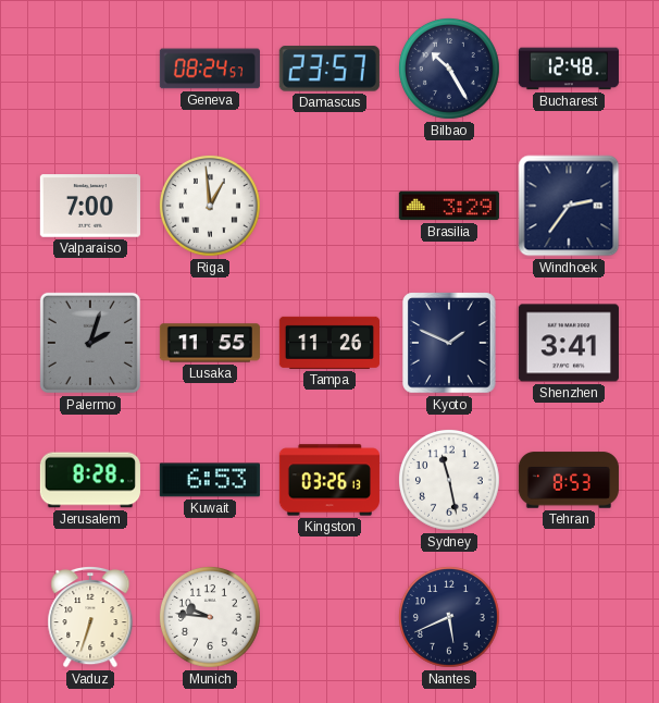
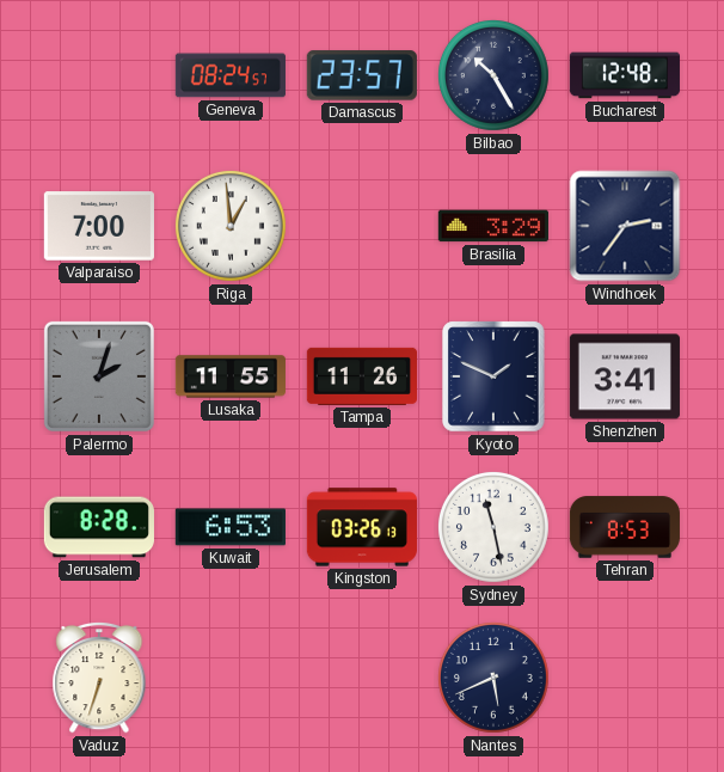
Munich: 9:46 -> none
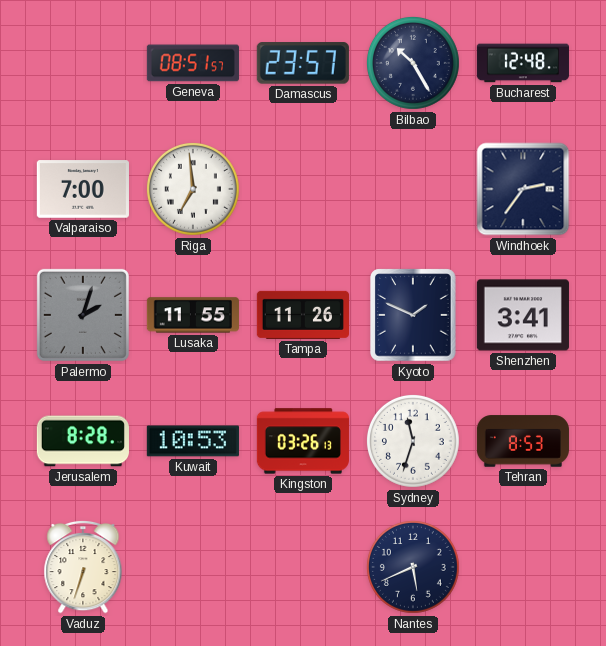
Geneva: 08:24 -> 08:51
Riga: 12:59 -> 6:59
Brasilia: 3:29 -> none
Kuwait: 6:53 -> 10:53
Sydney: 11:28 -> 11:33
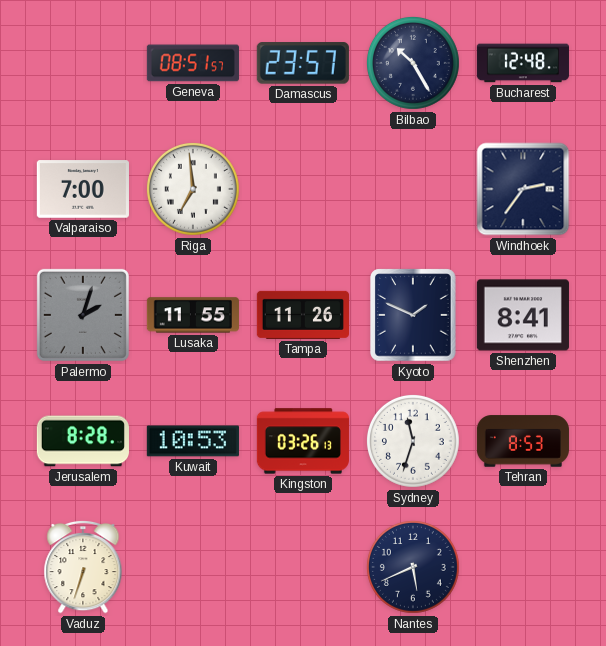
Shenzhen: 3:41 -> 8:41
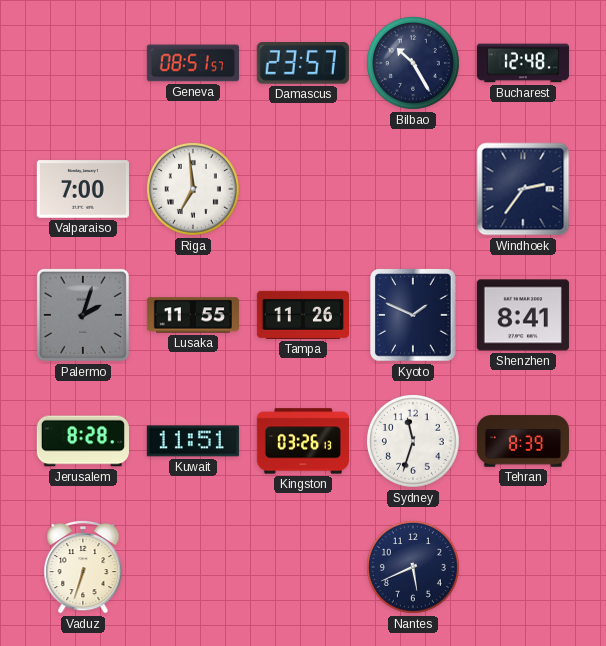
Kuwait: 10:53 -> 11:51
Tehran: 8:53 -> 8:39
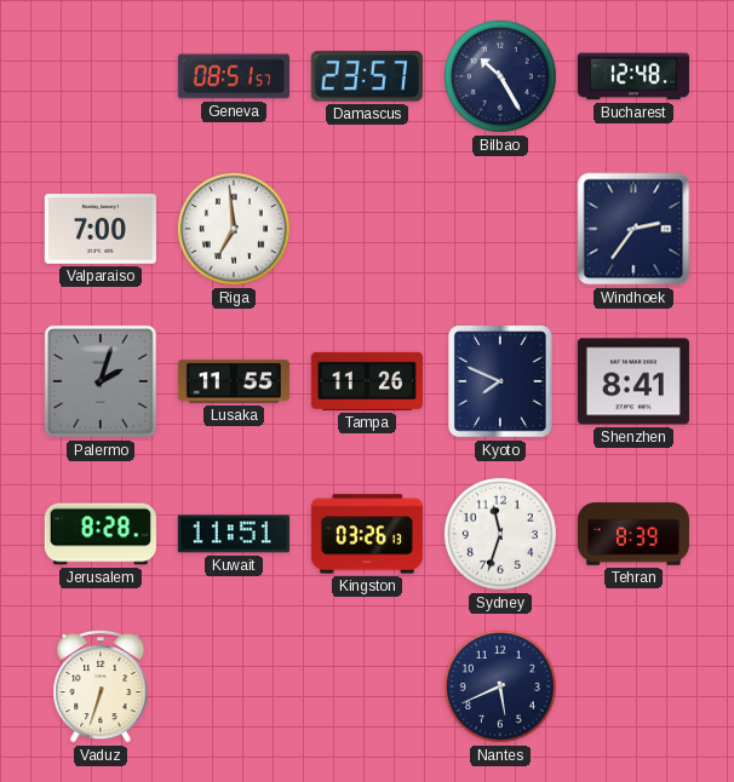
Kyoto: 1:49 -> 7:49
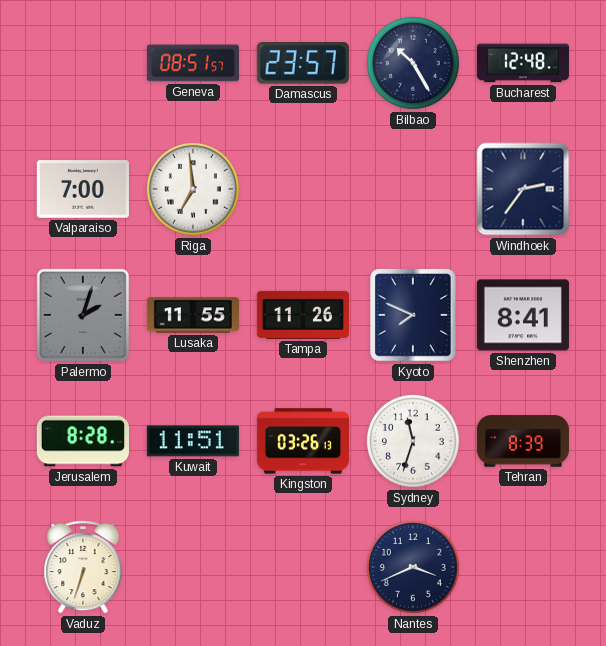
Nantes: 5:41 -> 3:41
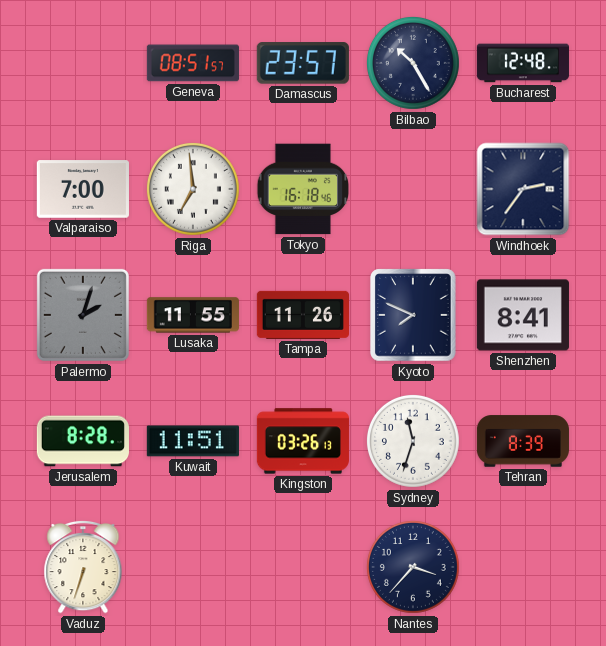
Tokyo: none -> 16:18
Nantes: 3:41 -> 3:37
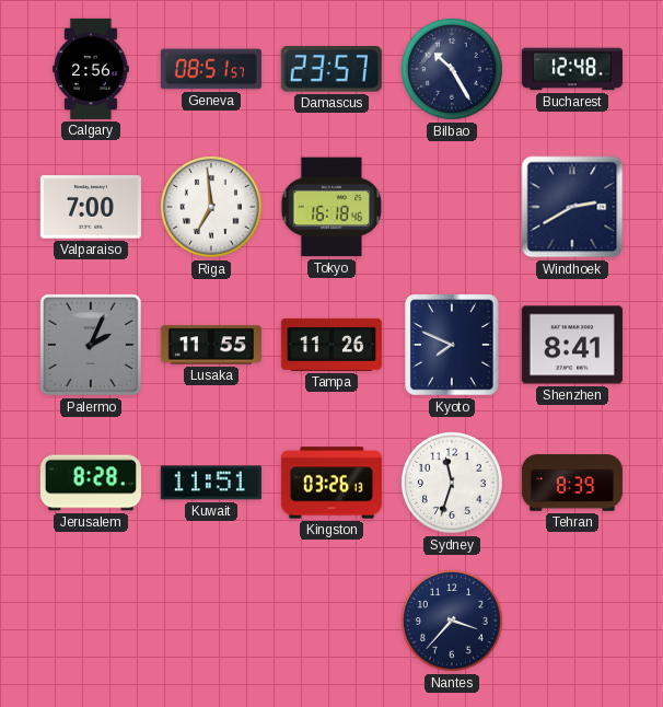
Calgary: none -> 2:56
Windhoek: 2:36 -> 2:40
Palermo: 2:03 -> 2:04
Vaduz: 6:33 -> none
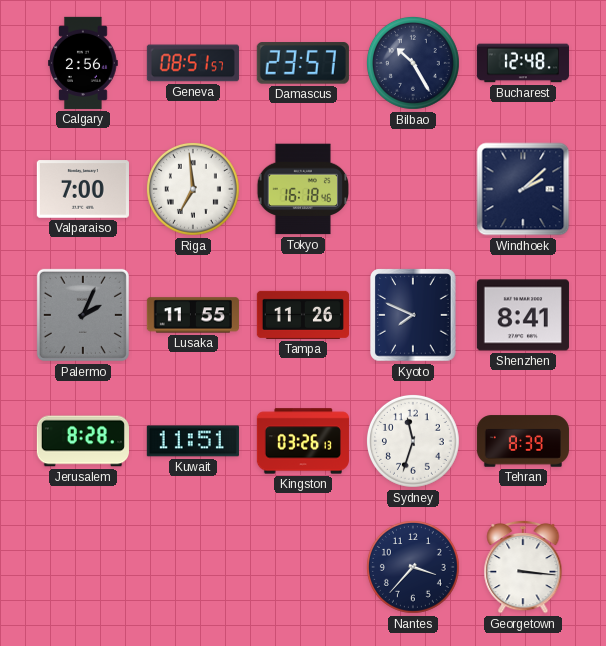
Windhoek: 2:40 -> 2:08
Georgetown: none -> 3:16
